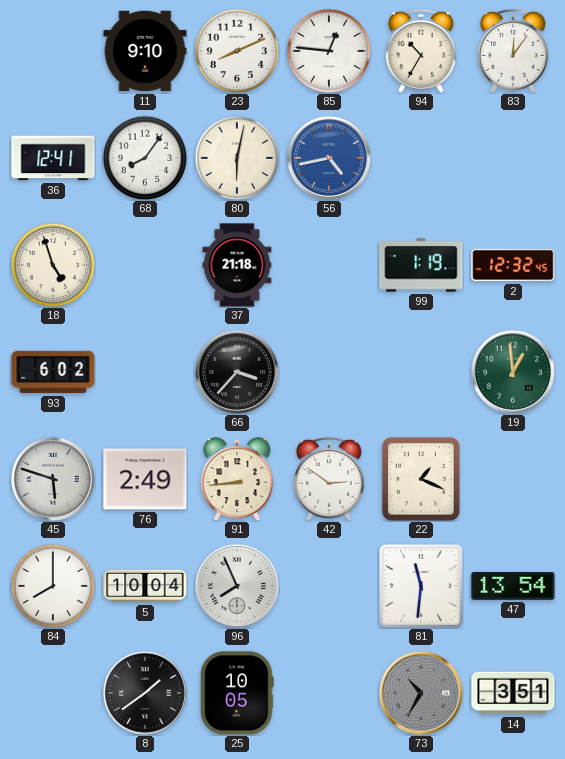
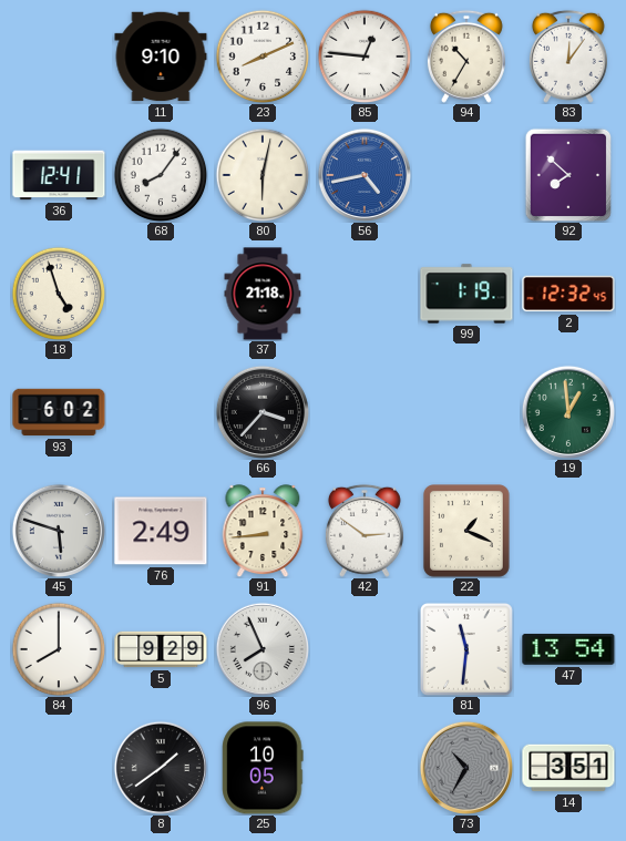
92: none -> 7:52
5: 10:04 -> 9:29
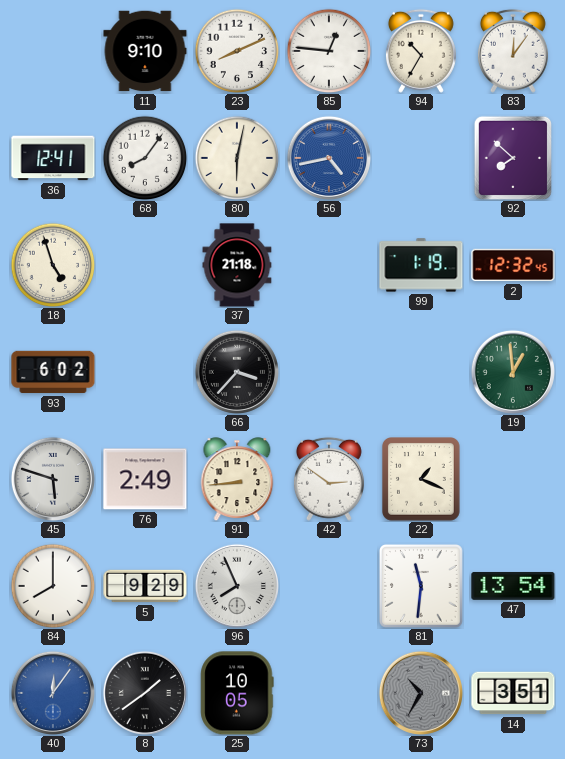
40: none -> 12:06
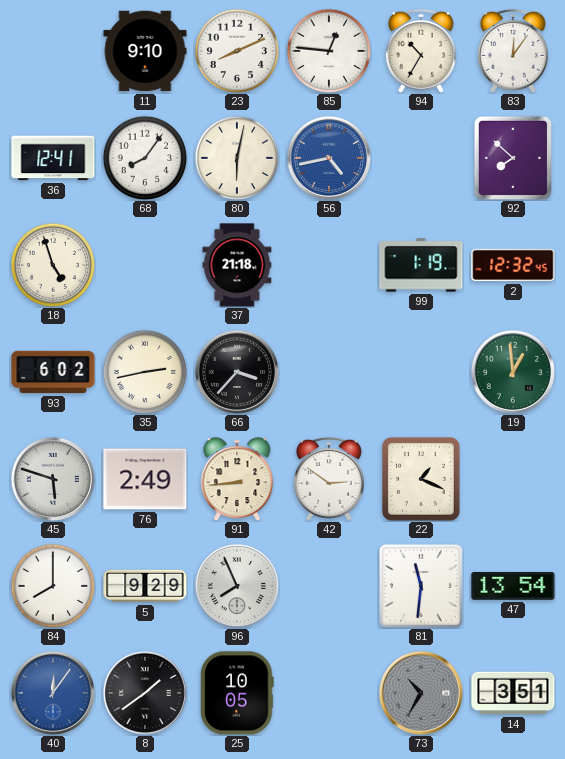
35: none -> 2:43
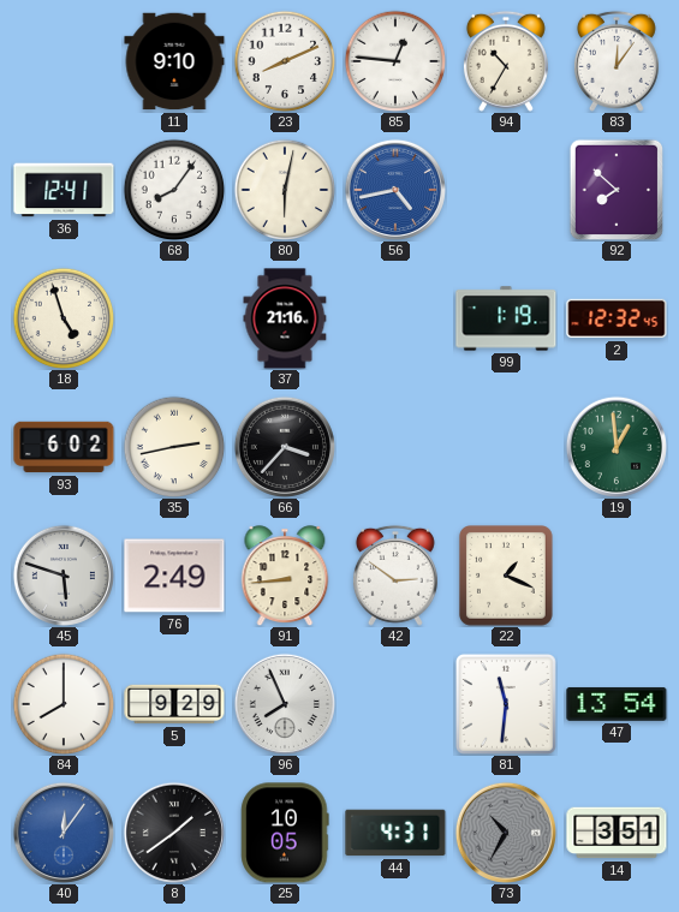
37: 21:18 -> 21:16
44: none -> 4:31
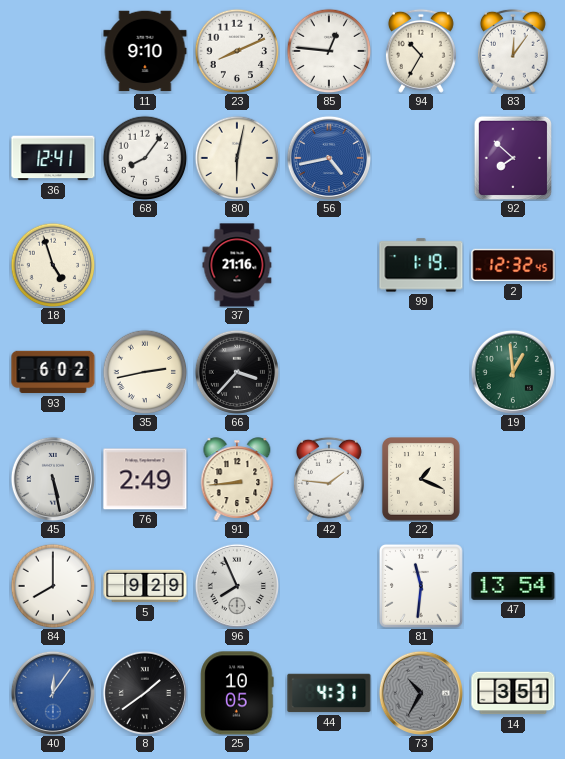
45: 5:48 -> 5:28
42: 2:51 -> 1:46
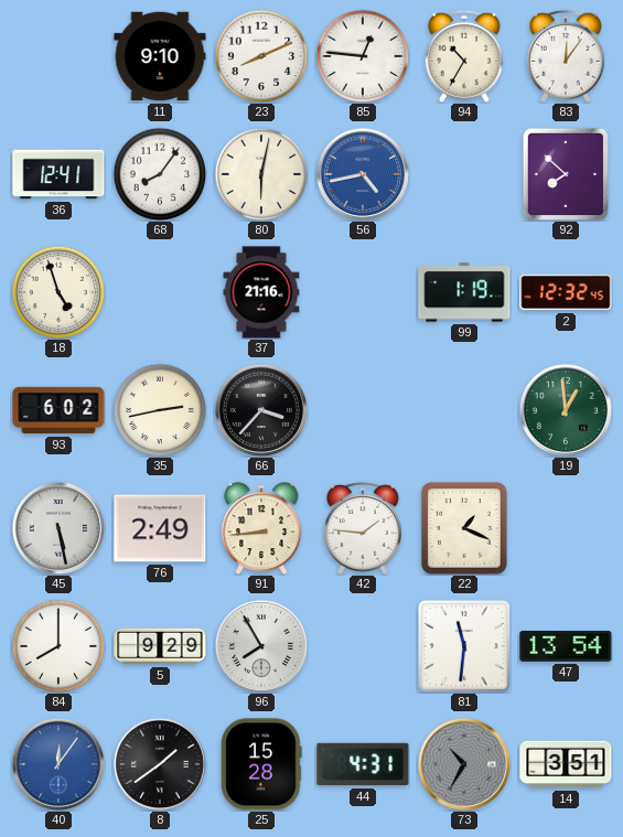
96: 7:56 -> 7:55
25: 10:05 -> 15:28
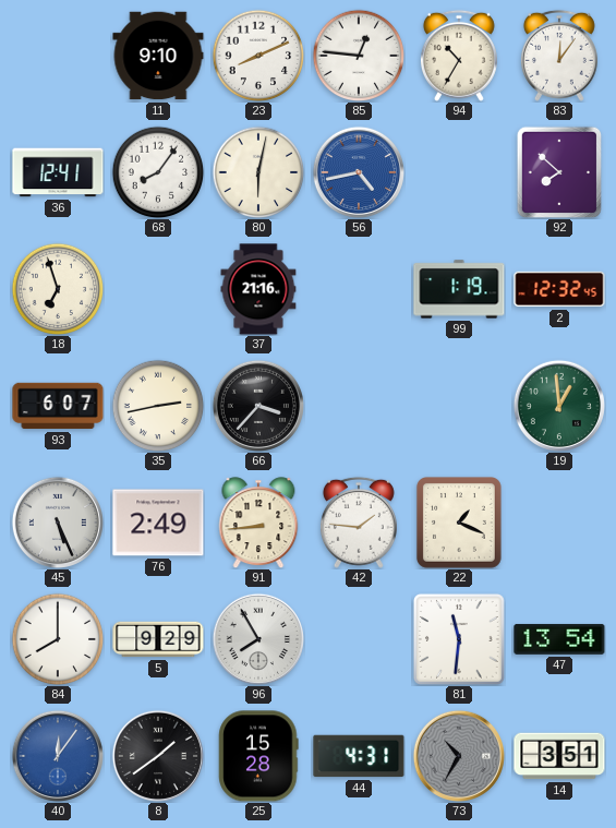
18: 4:57 -> 6:57
93: 6:02 -> 6:07
45: 5:28 -> 5:26
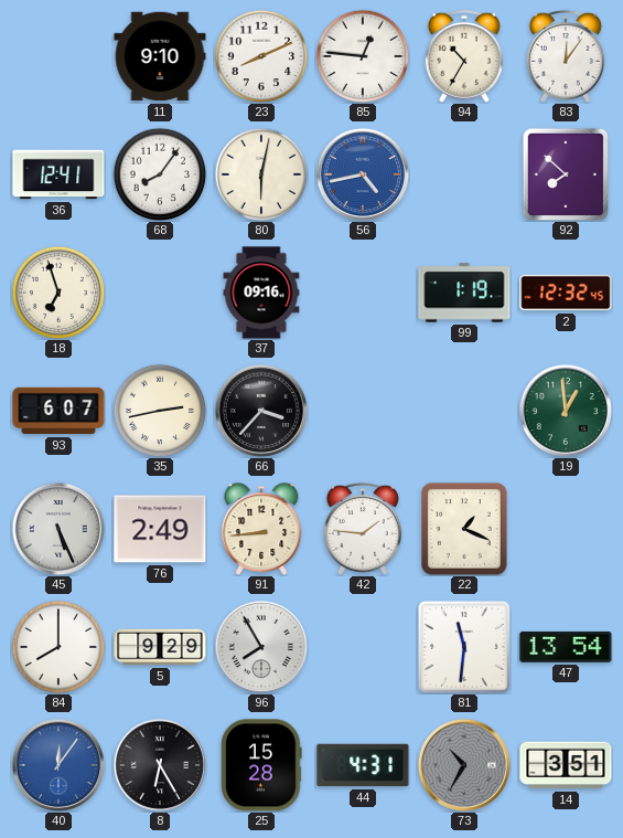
37: 21:16 -> 09:16
8: 1:39 -> 6:25
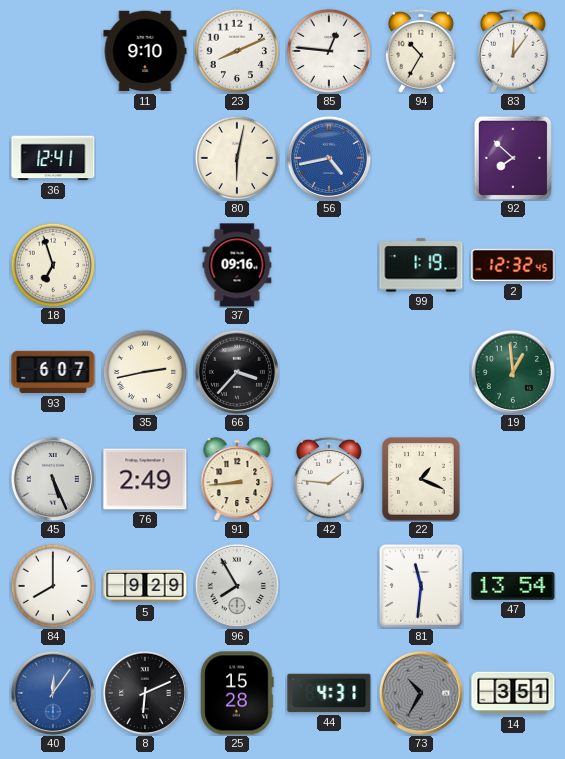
68: 8:06 -> none
8: 6:25 -> 6:11
